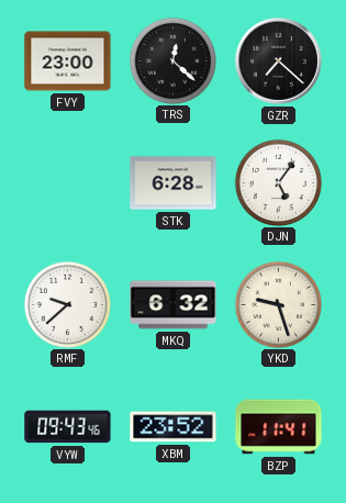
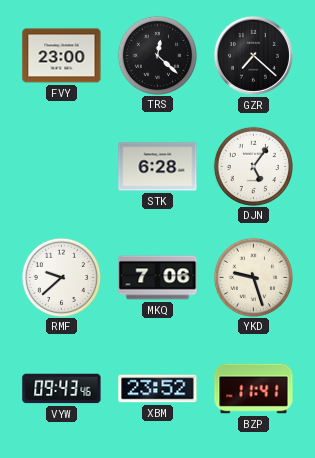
MKQ: 6:32 -> 7:06
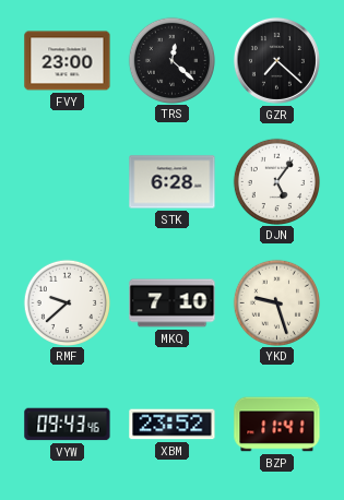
MKQ: 7:06 -> 7:10
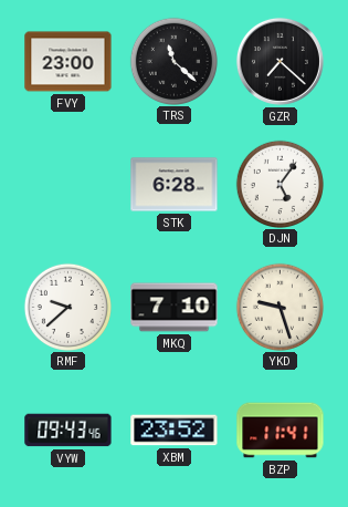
TRS: 12:22 -> 11:22
